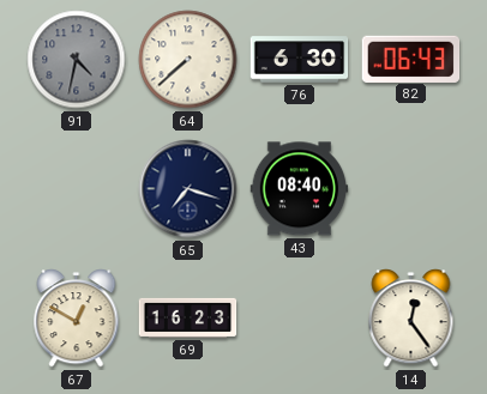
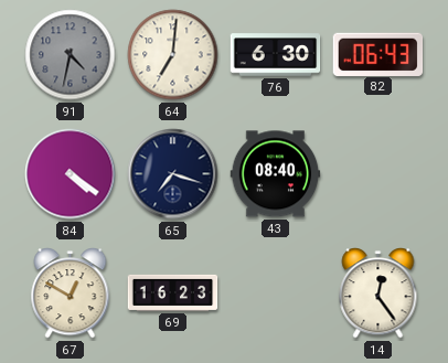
64: 7:38 -> 7:01
84: none -> 4:21
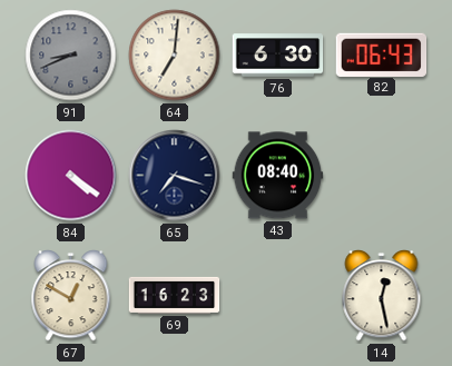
91: 4:32 -> 8:41
14: 12:24 -> 12:28
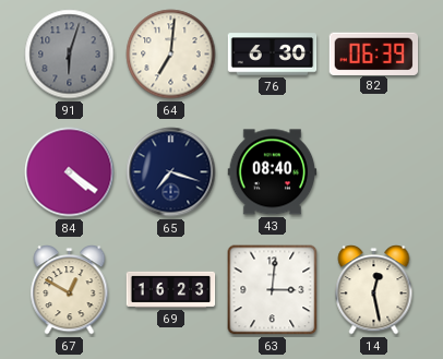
91: 8:41 -> 6:03
82: 06:43 -> 06:39
63: none -> 3:01
